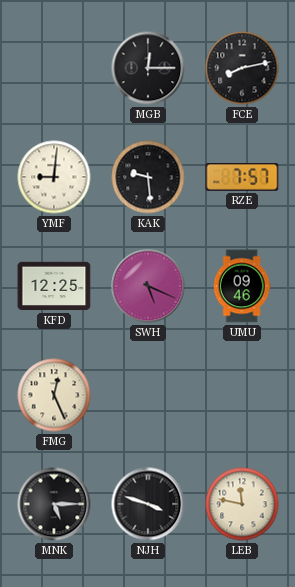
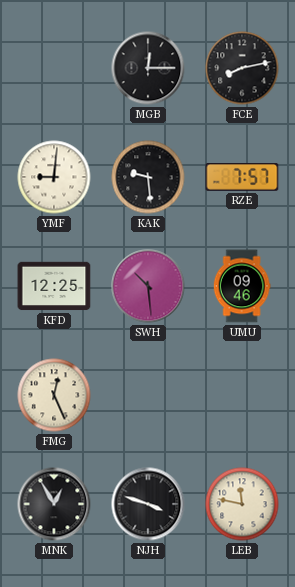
SWH: 5:19 -> 10:29
MNK: 5:15 -> 12:55
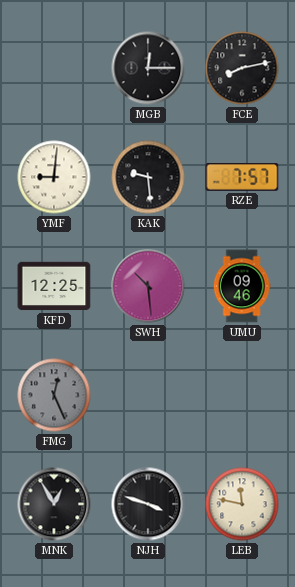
FMG dial: cream -> grey
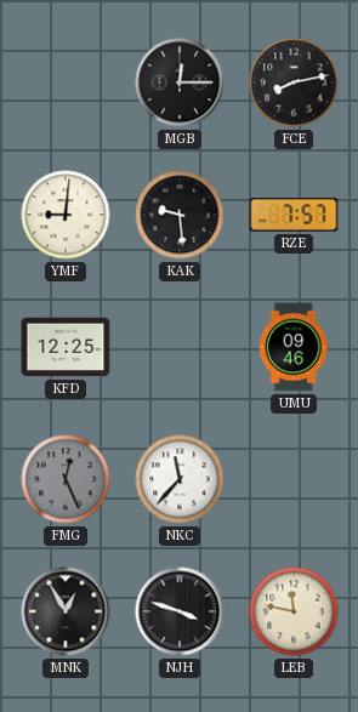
SWH: 10:29 -> none
NKC: none -> 11:37
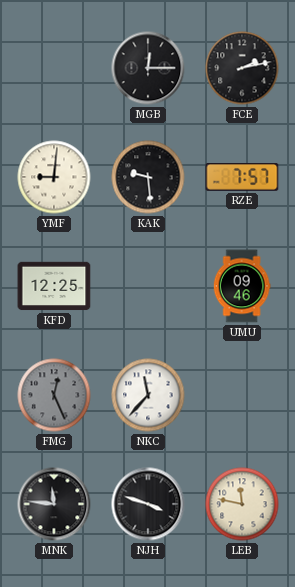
FCE: 8:13 -> 2:13
MNK: 12:55 -> 11:46
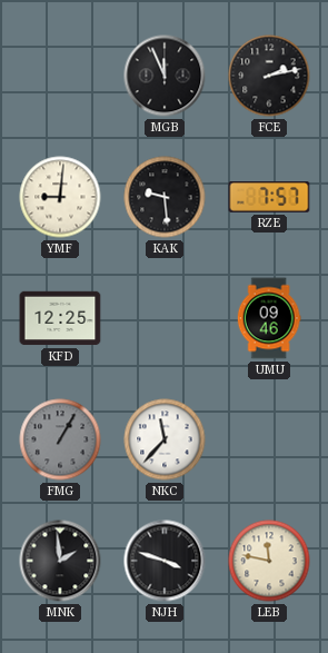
MGB: 12:15 -> 11:56
FMG: 12:26 -> 1:05
MNK: 11:46 -> 1:59
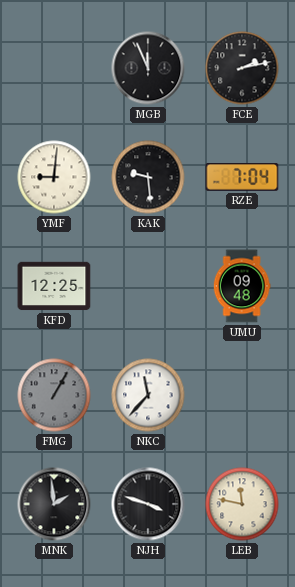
RZE: 7:57 -> 7:04
UMU: 09:46 -> 09:48
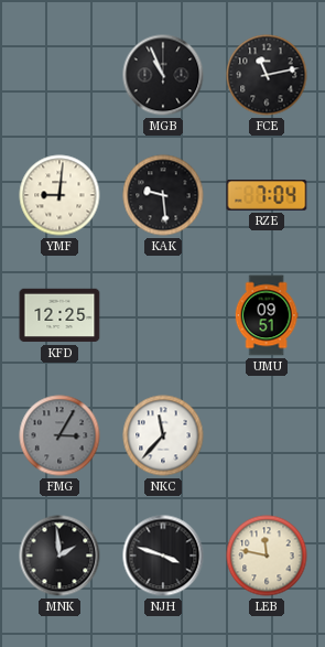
MGB: 11:56 -> 10:56
FCE: 2:13 -> 11:13
UMU: 09:48 -> 09:51
FMG: 1:05 -> 3:05
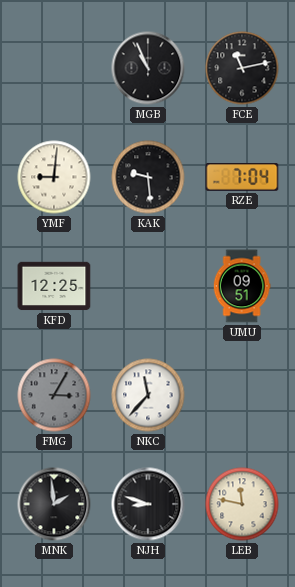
NJH: 3:48 -> 8:48
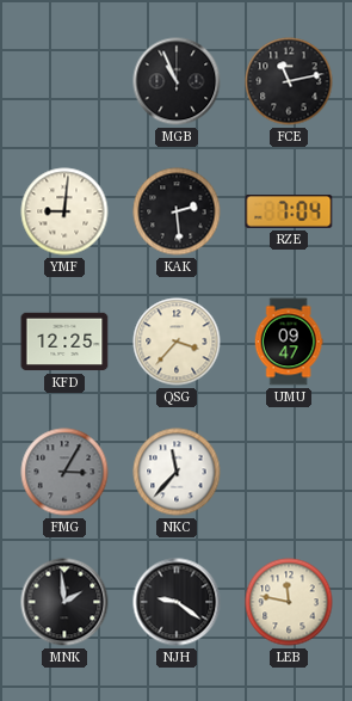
KAK: 9:29 -> 2:29
QSG: none -> 3:37
UMU: 09:51 -> 09:47
NJH: 8:48 -> 9:21
